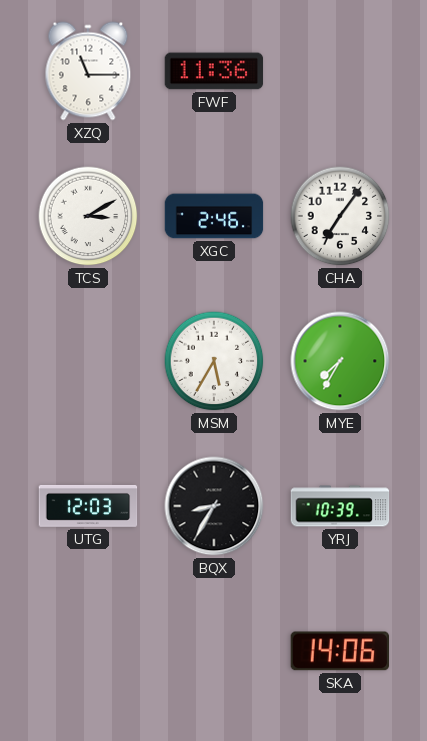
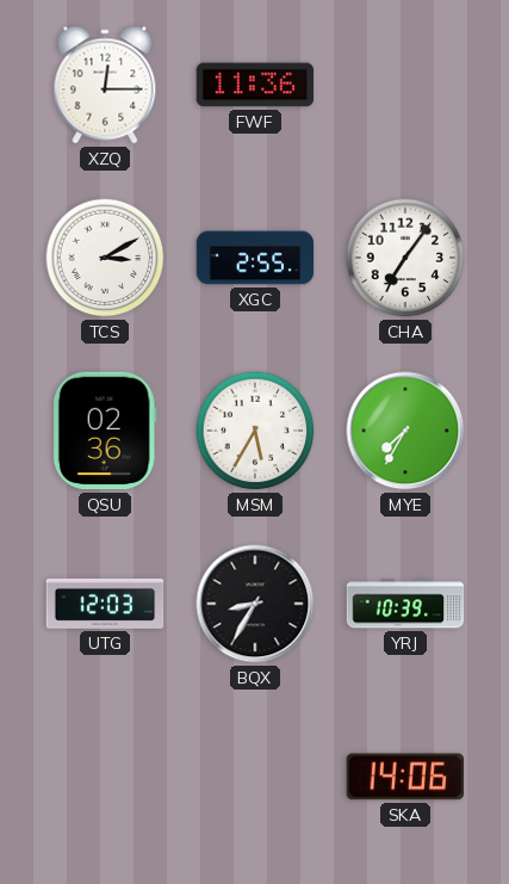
XZQ: 11:15 -> 12:15
XGC: 2:46 -> 2:55
QSU: none -> 02:36
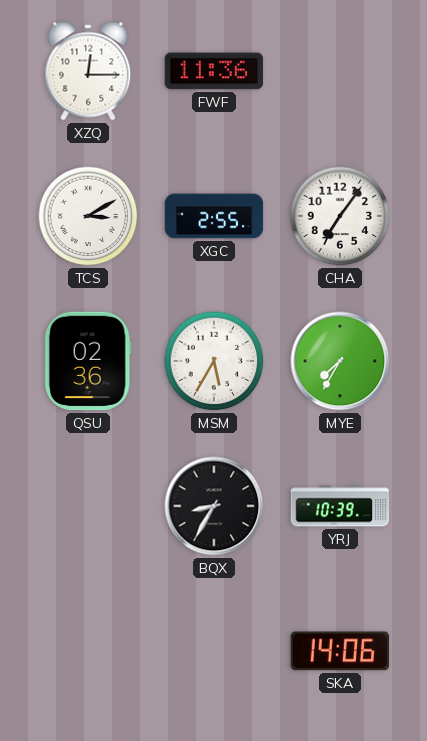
UTG: 12:03 -> none
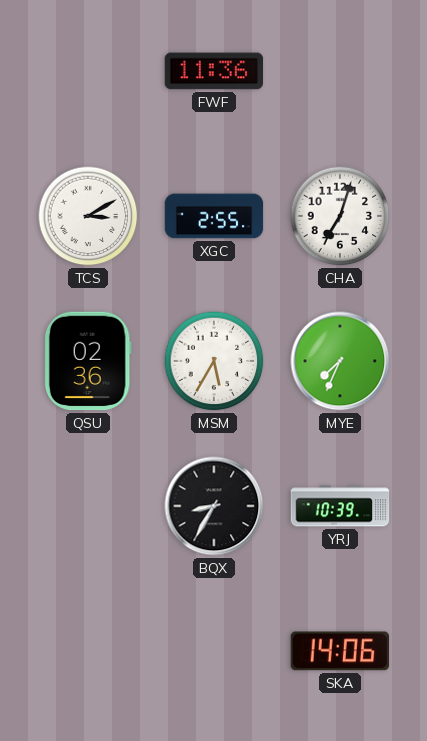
XZQ: 12:15 -> none
CHA: 7:06 -> 7:03
MYE: 7:35 -> 7:34
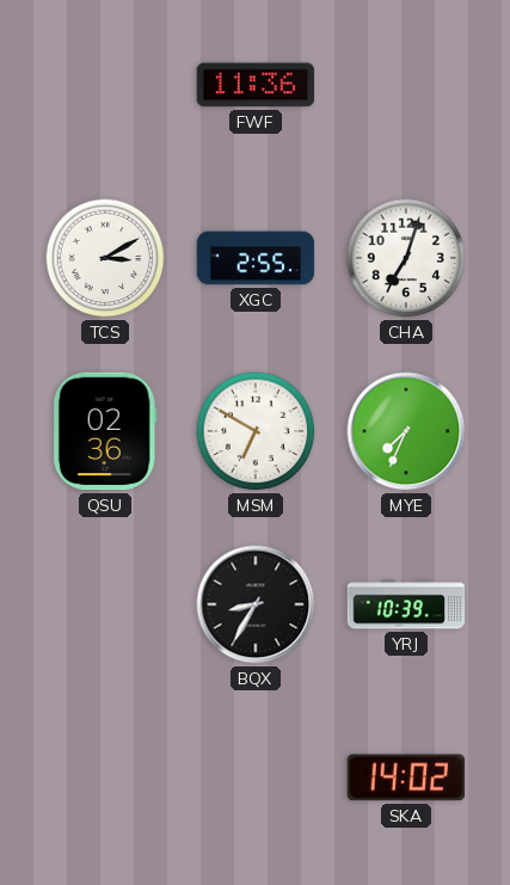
MSM: 5:35 -> 6:50
SKA: 14:06 -> 14:02
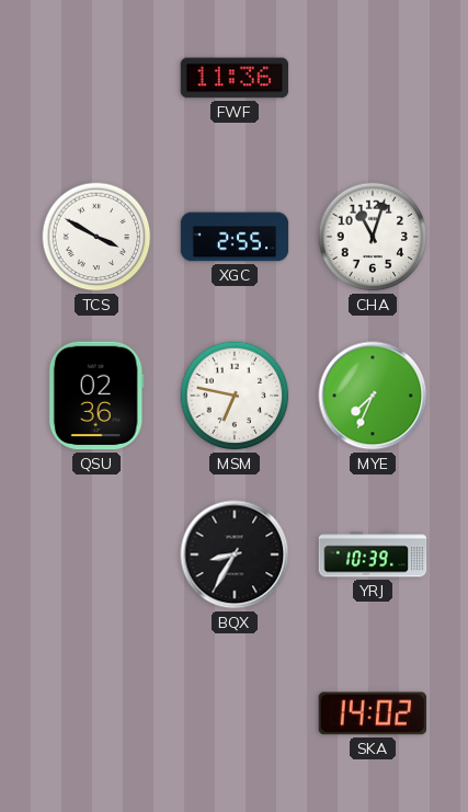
TCS: 3:10 -> 3:50
CHA: 7:03 -> 11:03
MSM: 6:50 -> 6:47
